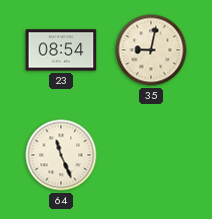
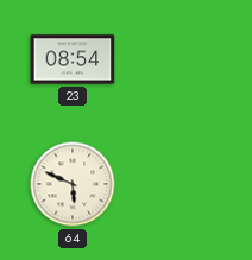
35: 9:02 -> none
64: 11:26 -> 5:49
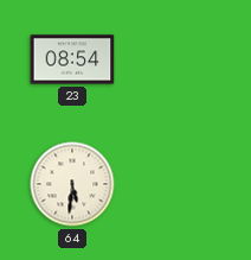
64: 5:49 -> 5:31
